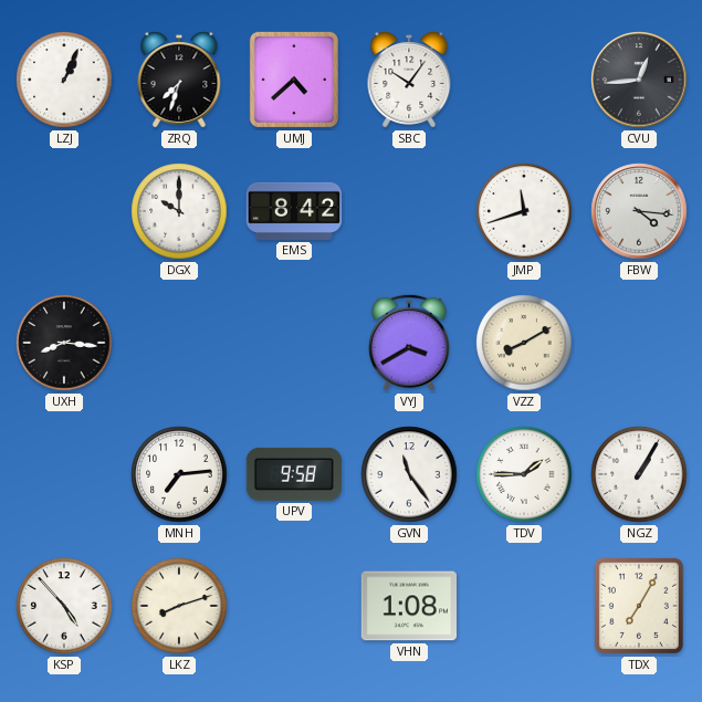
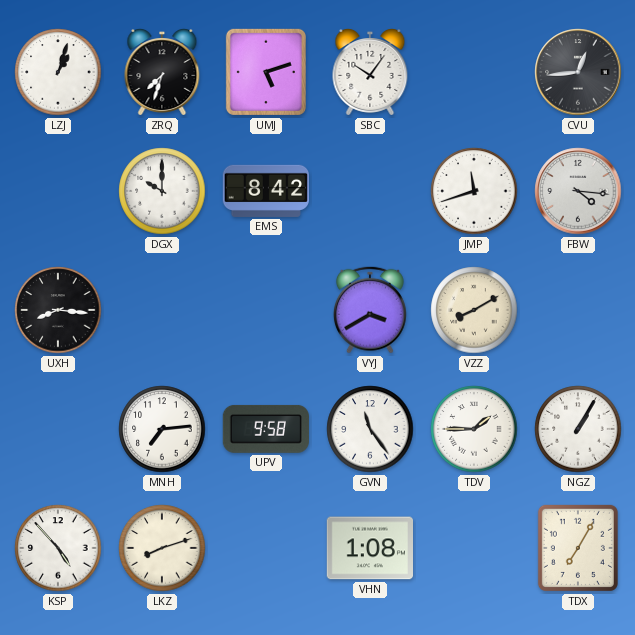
LZJ: 1:04 -> 1:03
UMJ: 4:38 -> 5:12
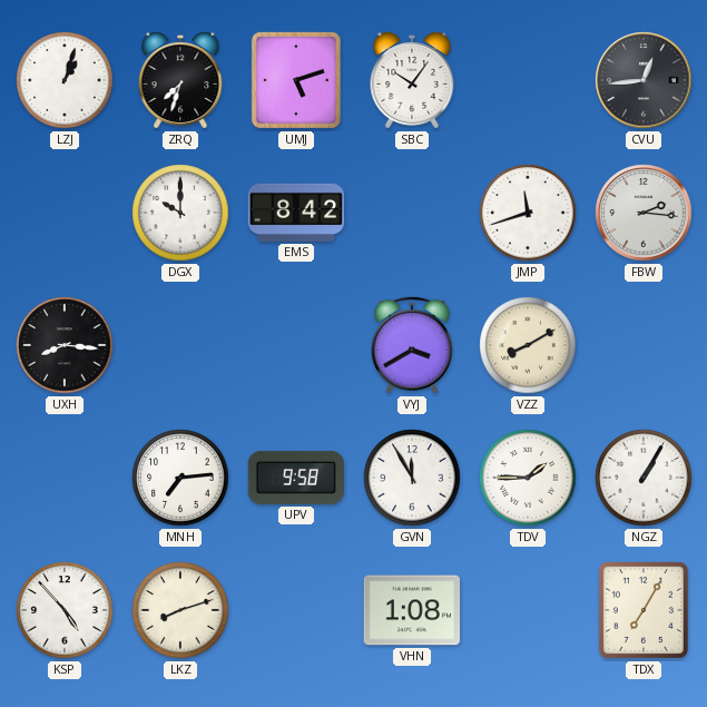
FBW: 4:16 -> 2:16
GVN: 11:24 -> 11:55
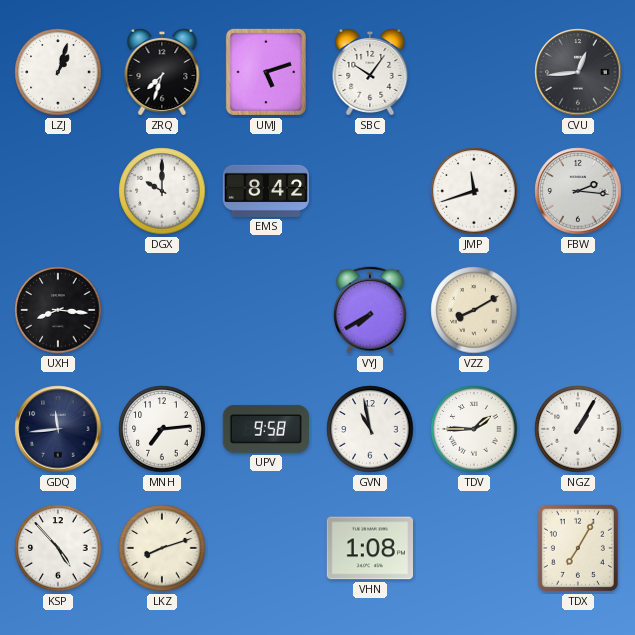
VYJ: 3:40 -> 7:40
GDQ: none -> 11:44
GVN: 11:55 -> 10:58
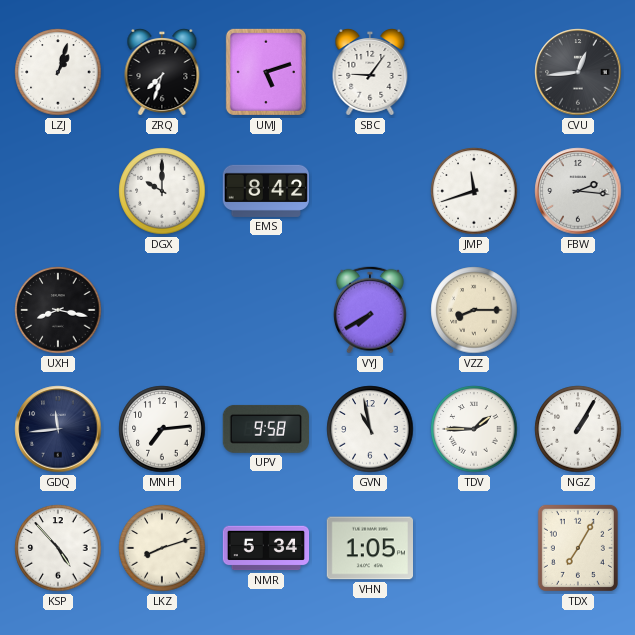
SBC: 10:06 -> 9:06
UXH: 8:16 -> 8:17
VZZ: 8:10 -> 8:15
NMR: none -> 5:34
VHN: 1:08 -> 1:05
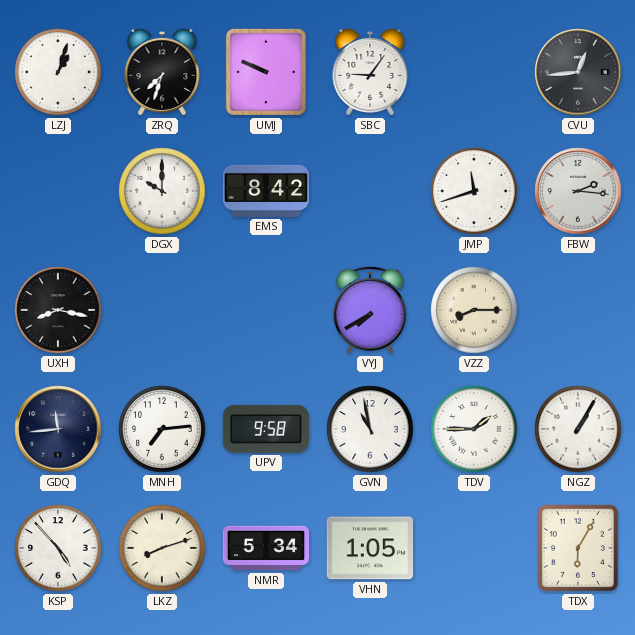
UMJ: 5:12 -> 9:49
TDX: 7:05 -> 6:05
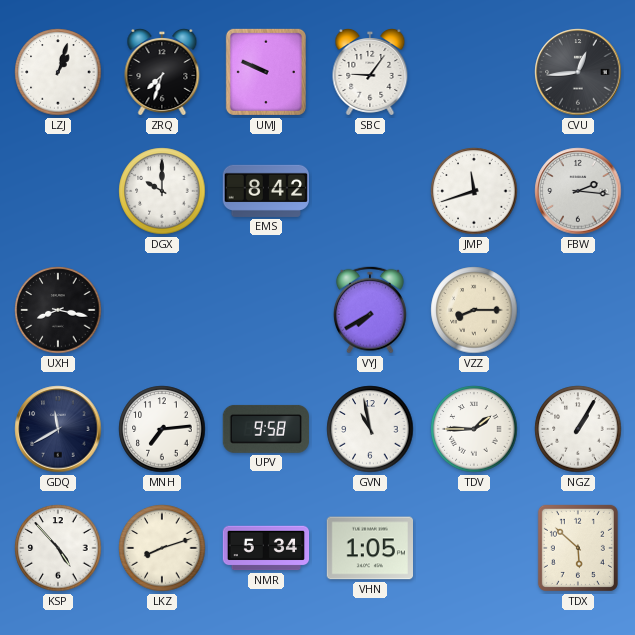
GDQ: 11:44 -> 11:40
TDX: 6:05 -> 5:52
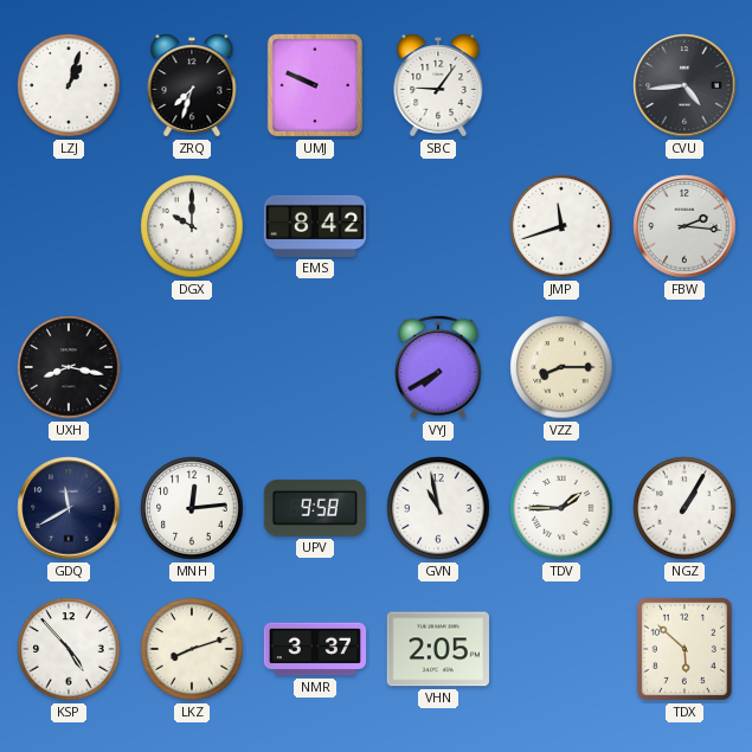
CVU: 12:44 -> 4:44
MNH: 7:14 -> 12:14
NMR: 5:34 -> 3:37
VHN: 1:05 -> 2:05
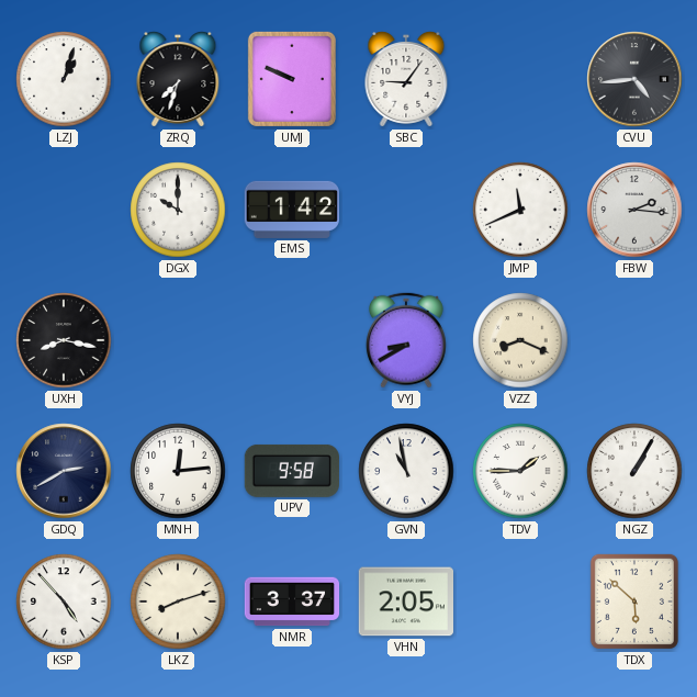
EMS: 8:42 -> 1:42
JMP: 11:42 -> 11:41
VYJ: 7:40 -> 8:40
VZZ: 8:15 -> 8:19
GDQ: 11:40 -> 2:40
